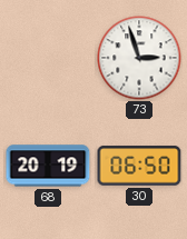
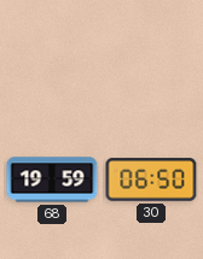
73: 2:57 -> none
68: 20:19 -> 19:59
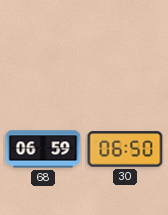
68: 19:59 -> 06:59
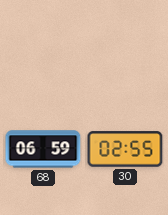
30: 06:50 -> 02:55
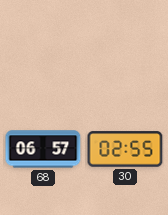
68: 06:59 -> 06:57
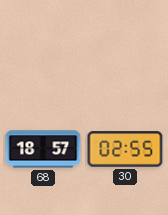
68: 06:57 -> 18:57
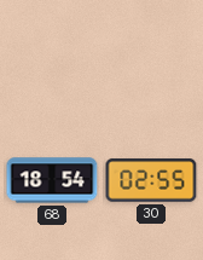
68: 18:57 -> 18:54
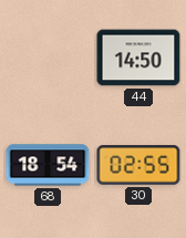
44: none -> 14:50
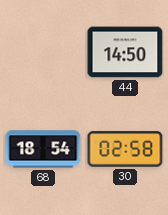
30: 02:55 -> 02:58
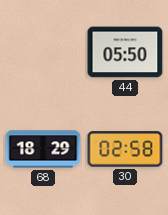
44: 14:50 -> 05:50
68: 18:54 -> 18:29
